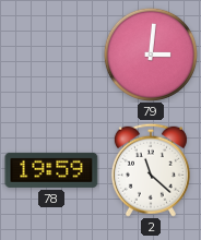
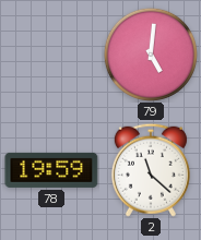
79: 3:01 -> 5:01
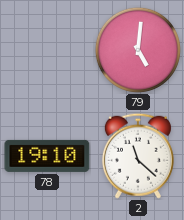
78: 19:59 -> 19:10
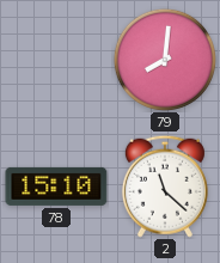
79: 5:01 -> 8:01
78: 19:10 -> 15:10
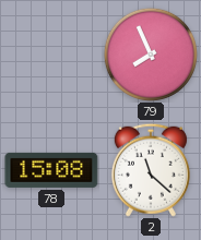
79: 8:01 -> 7:56
78: 15:10 -> 15:08
